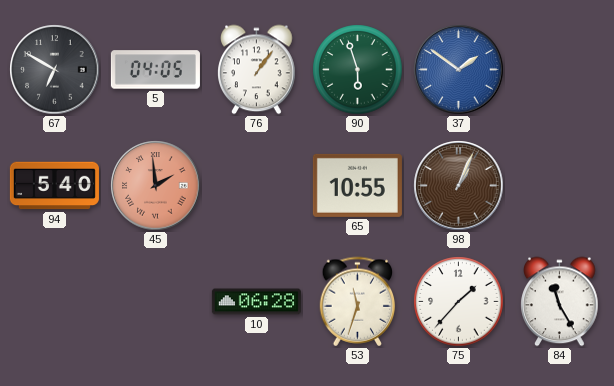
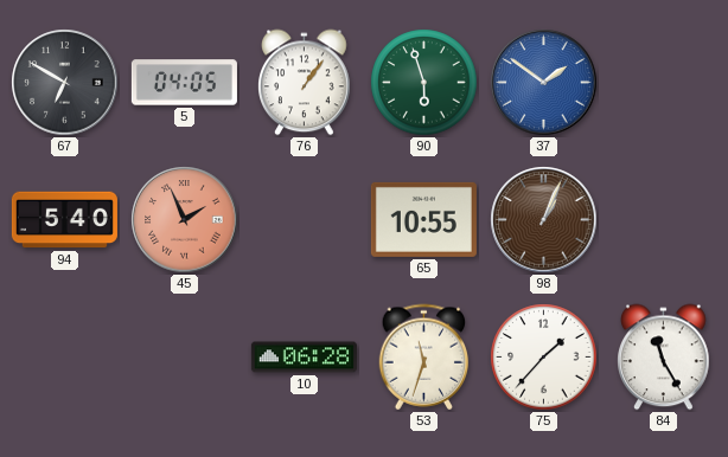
45: 1:59 -> 1:56
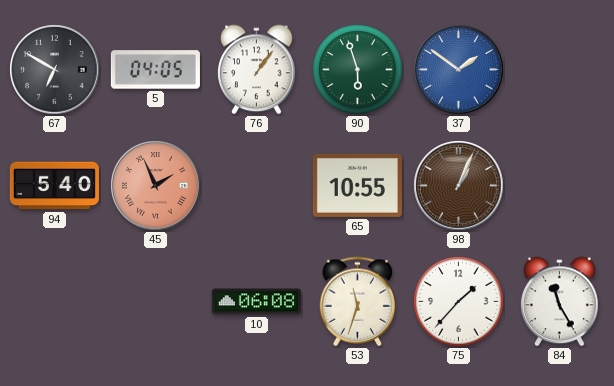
10: 06:28 -> 06:08
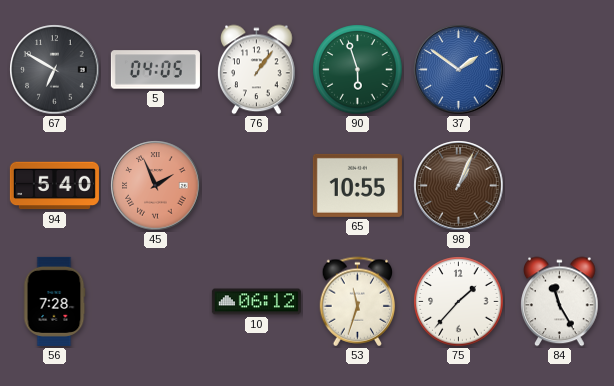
56: none -> 7:28
10: 06:08 -> 06:12
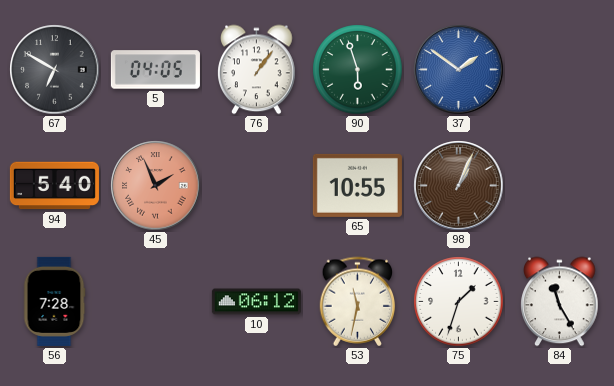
53: 11:33 -> 11:32
75: 1:37 -> 1:33
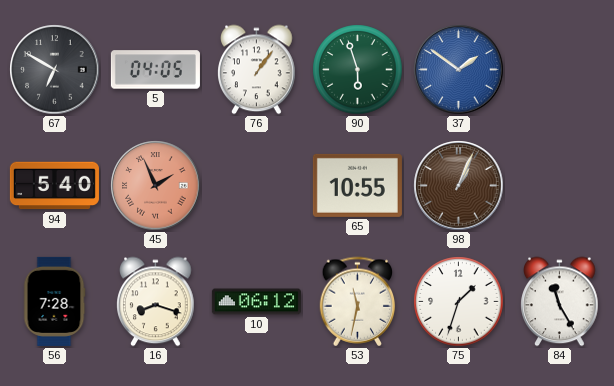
16: none -> 8:18
